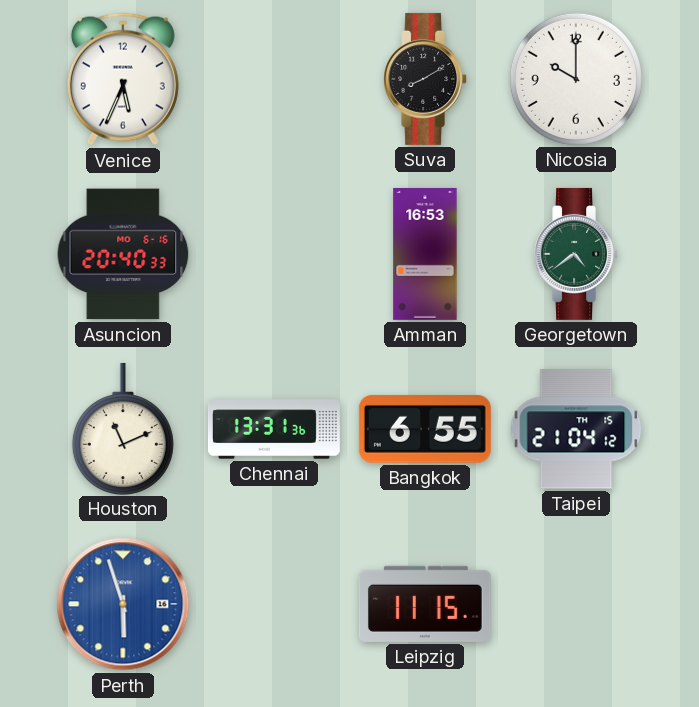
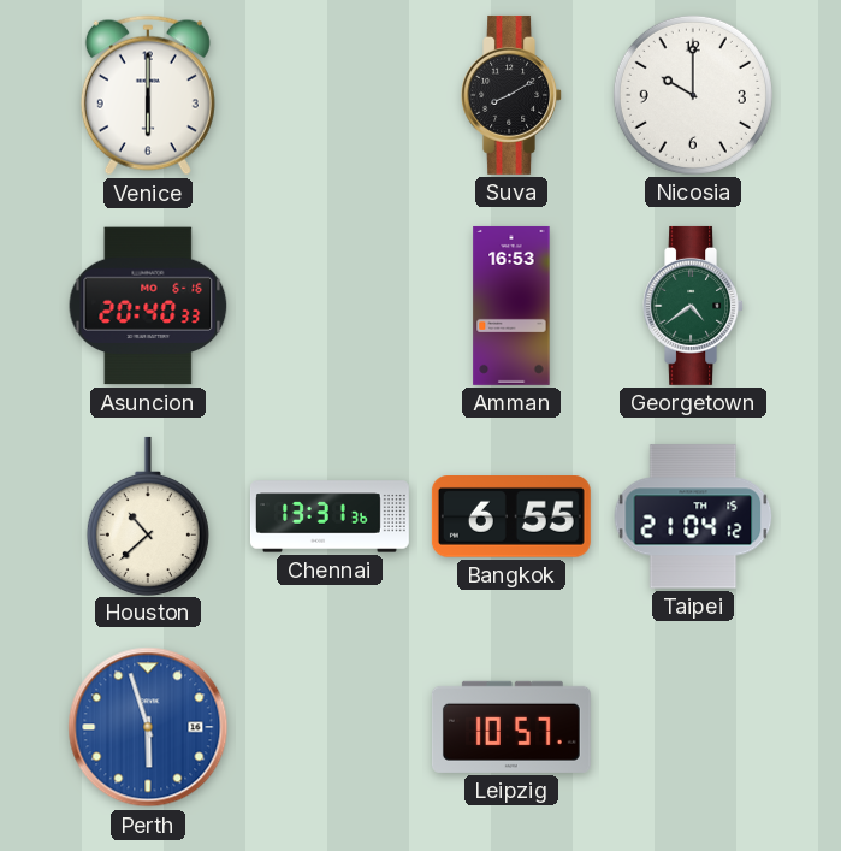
Venice: 5:34 -> 6:00
Houston: 11:11 -> 10:38
Leipzig: 11:15 -> 10:57
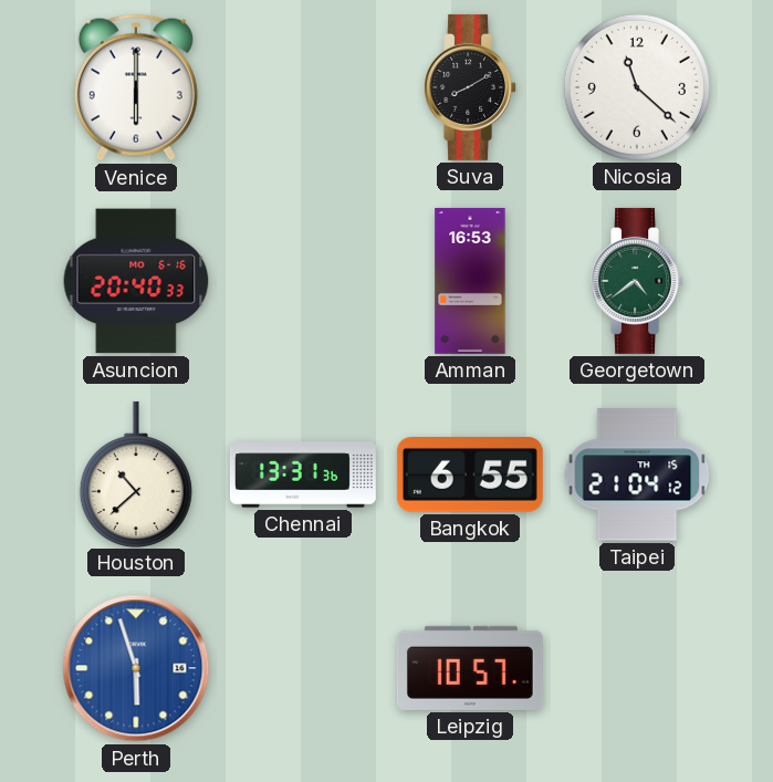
Nicosia: 10:00 -> 11:22
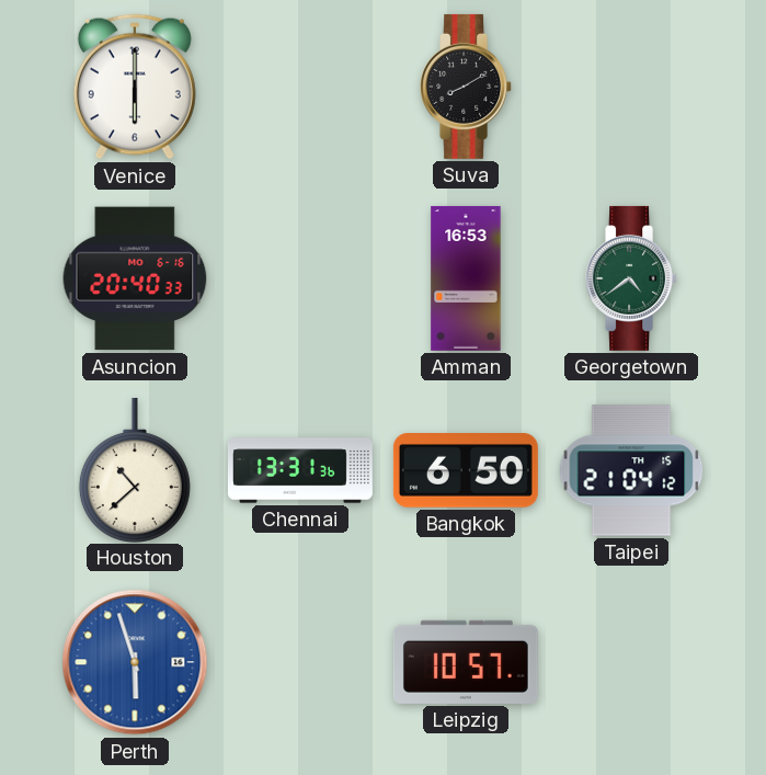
Nicosia: 11:22 -> none
Bangkok: 6:55 -> 6:50
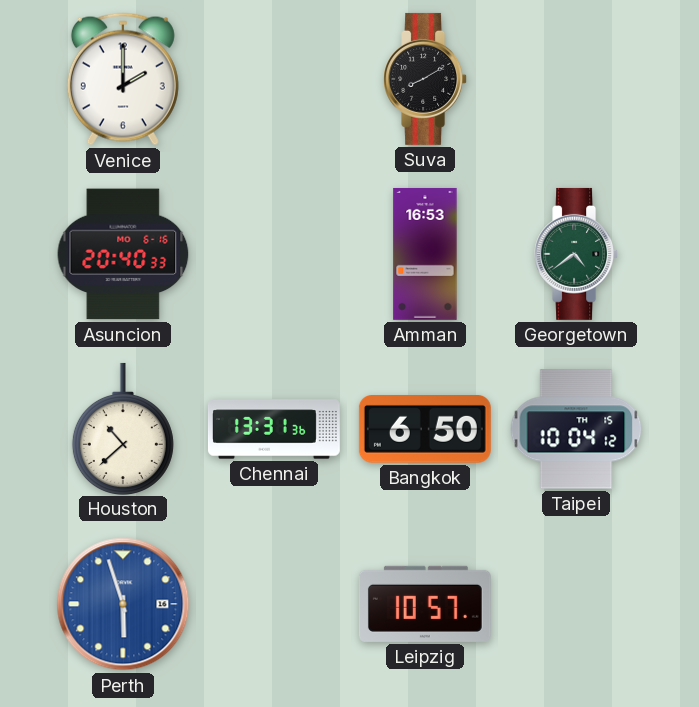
Venice: 6:00 -> 2:00
Taipei: 21:04 -> 10:04
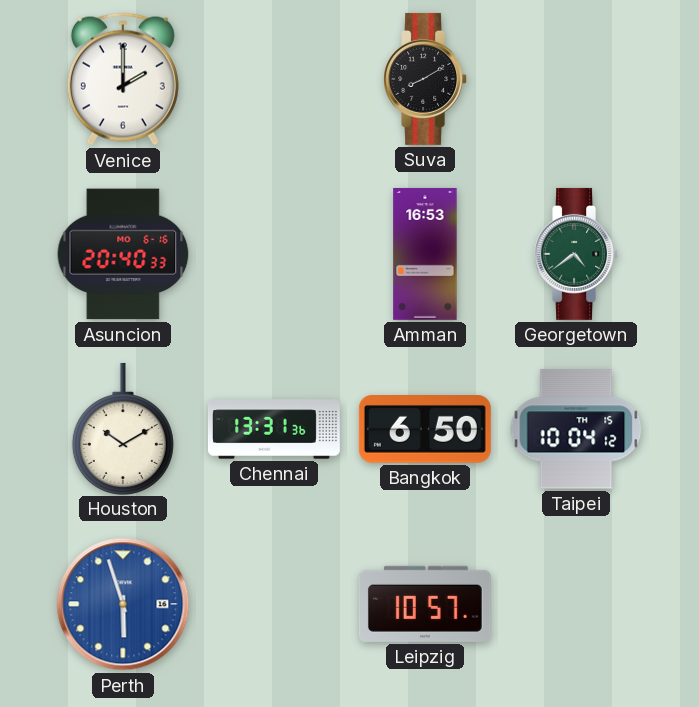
Houston: 10:38 -> 10:10
